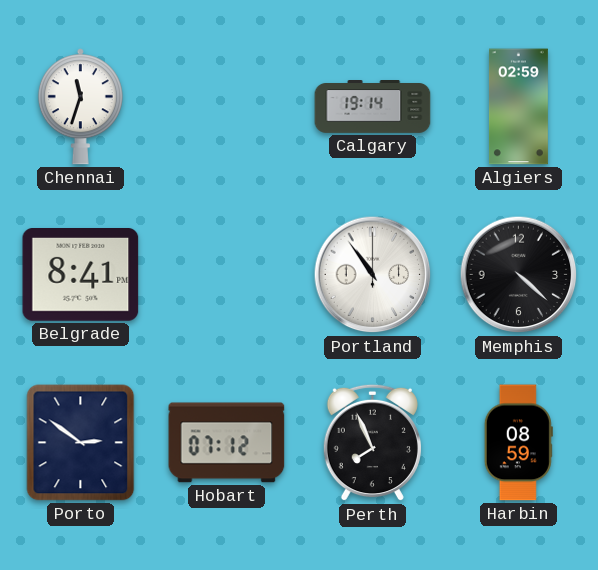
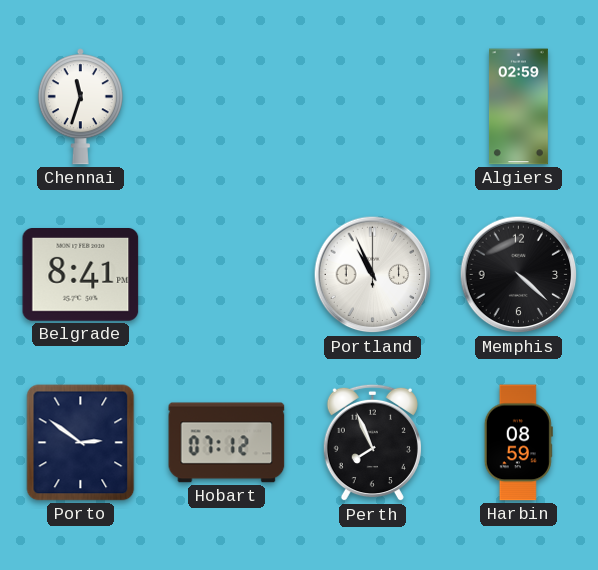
Calgary: 19:14 -> none
Portland: 10:54 -> 10:56
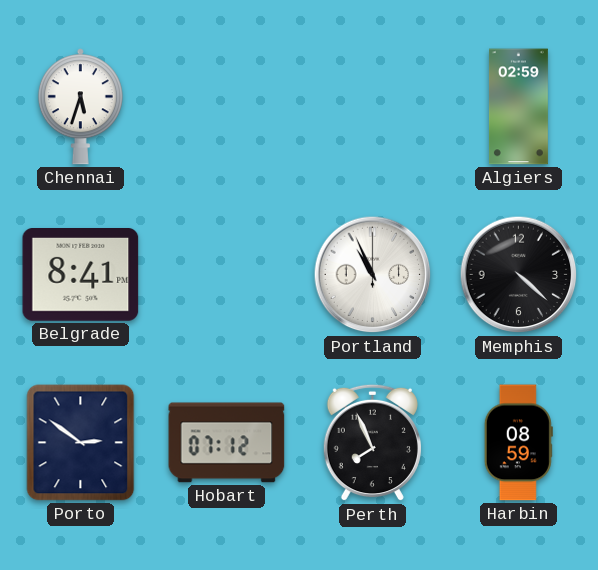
Chennai: 11:33 -> 5:33
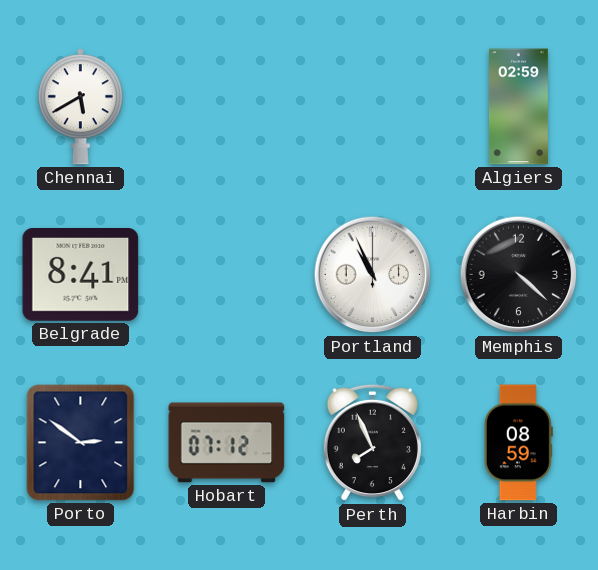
Chennai: 5:33 -> 5:40
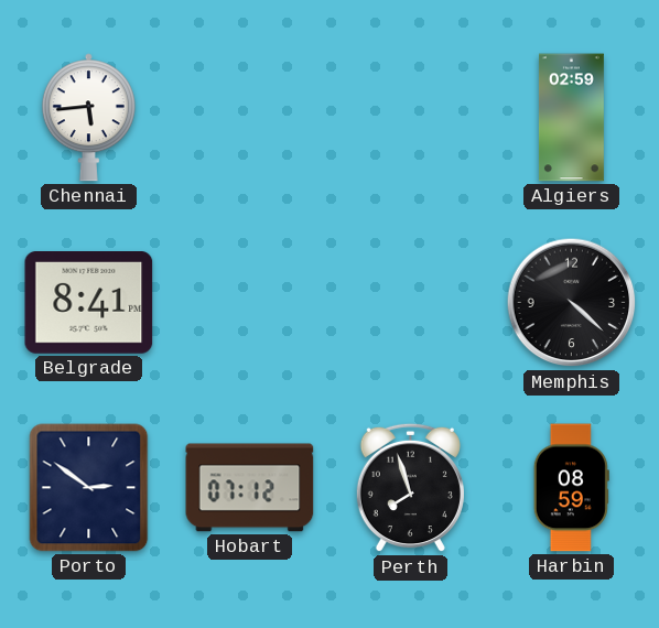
Chennai: 5:40 -> 5:44
Portland: 10:56 -> none
Perth: 7:56 -> 7:57
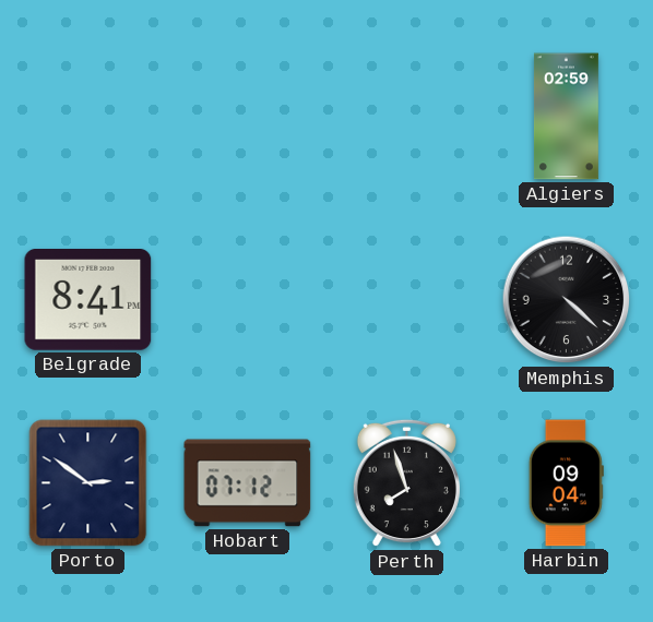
Chennai: 5:44 -> none
Harbin: 08:59 -> 09:04
